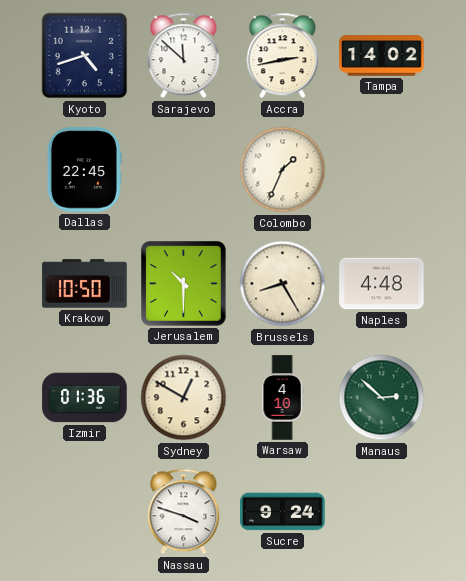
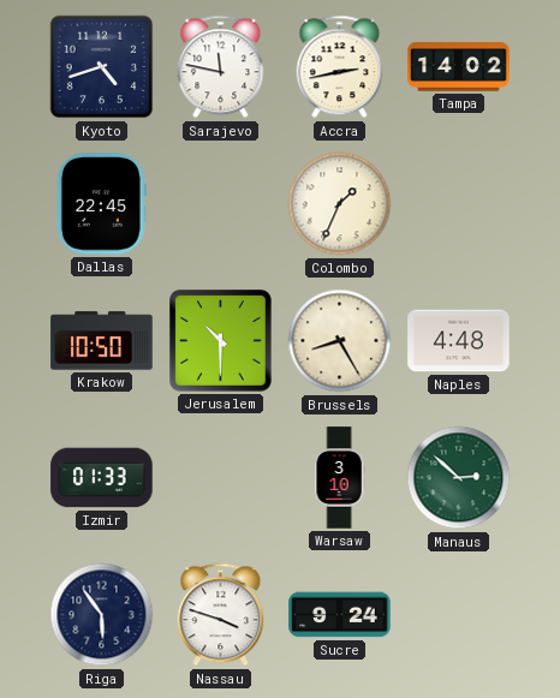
Sarajevo: 11:52 -> 11:47
Izmir: 01:36 -> 01:33
Sydney: 12:50 -> none
Warsaw: 4:10 -> 3:10
Riga: none -> 5:54
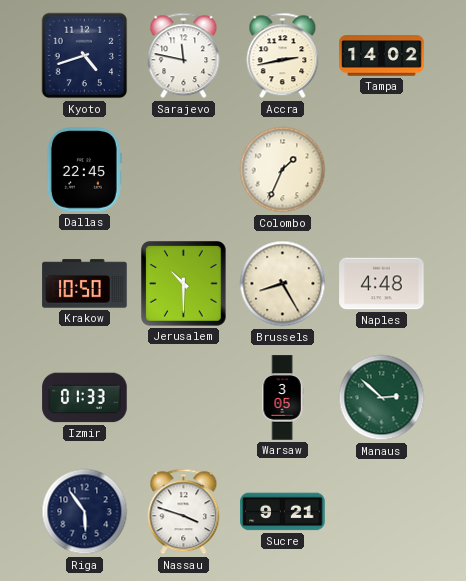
Warsaw: 3:10 -> 3:05
Sucre: 9:24 -> 9:21
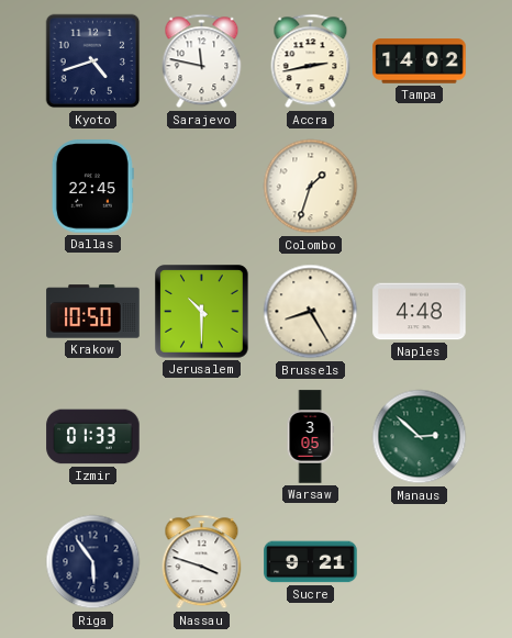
Colombo: 1:34 -> 1:33
